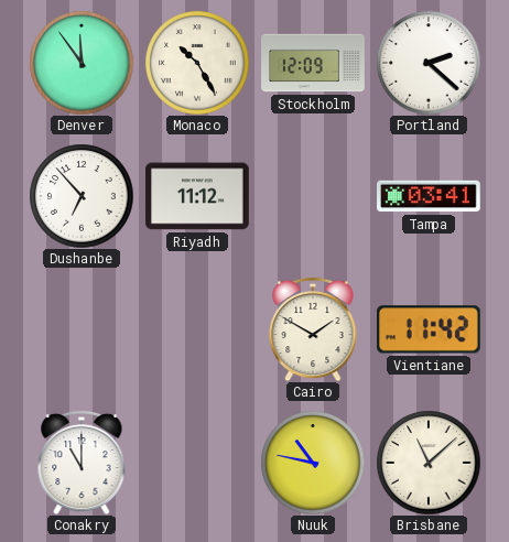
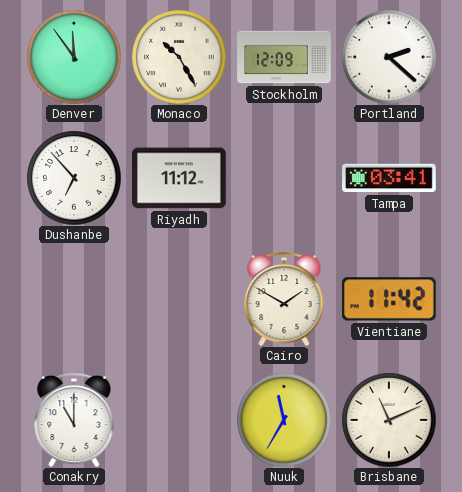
Nuuk: 10:47 -> 11:35
Brisbane: 11:08 -> 11:11
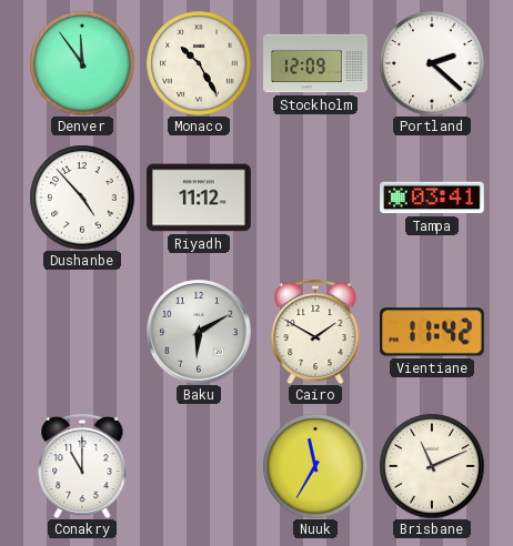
Dushanbe: 6:53 -> 4:53
Baku: none -> 6:10
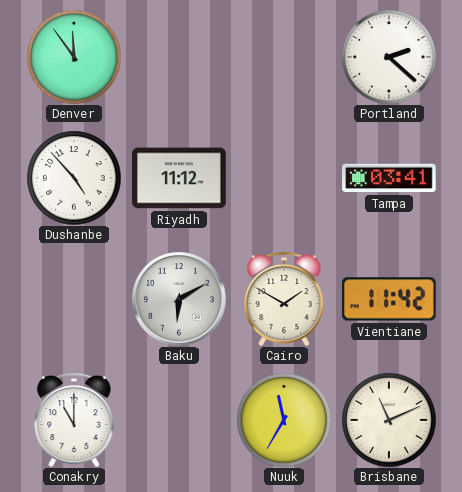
Monaco: 10:25 -> none
Stockholm: 12:09 -> none
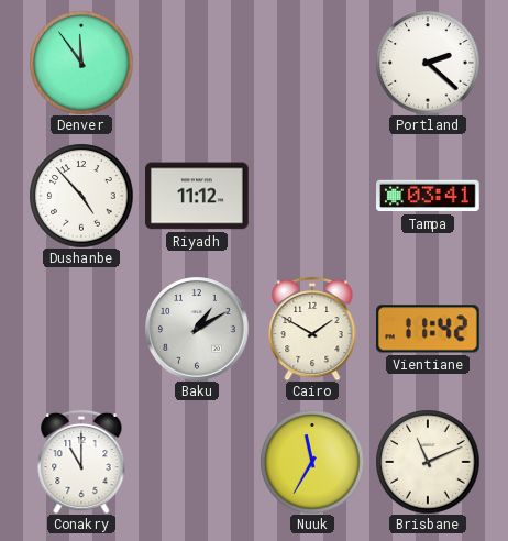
Baku: 6:10 -> 1:10
